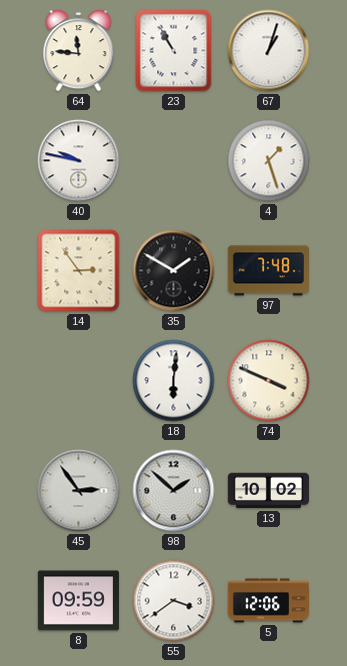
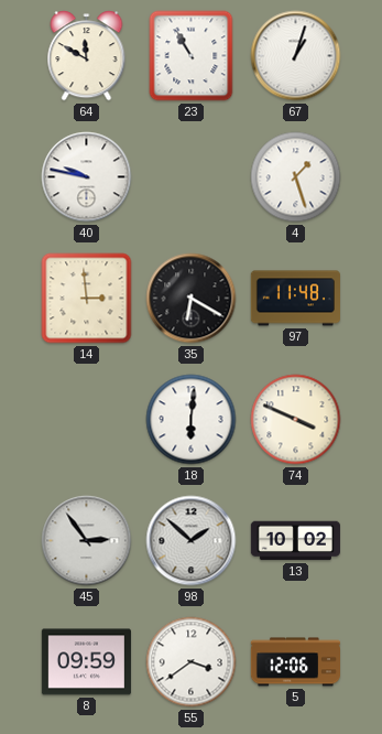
64: 11:46 -> 11:50
14: 2:54 -> 2:59
35: 1:50 -> 6:20
97: 7:48 -> 11:48
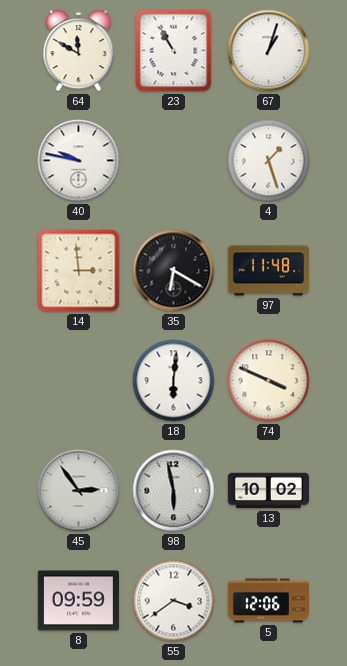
98: 1:52 -> 5:58
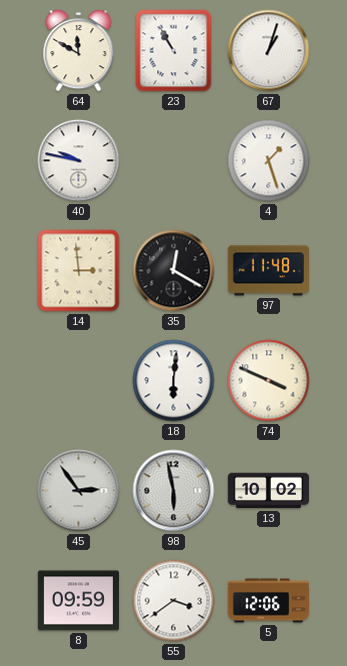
35: 6:20 -> 12:20
